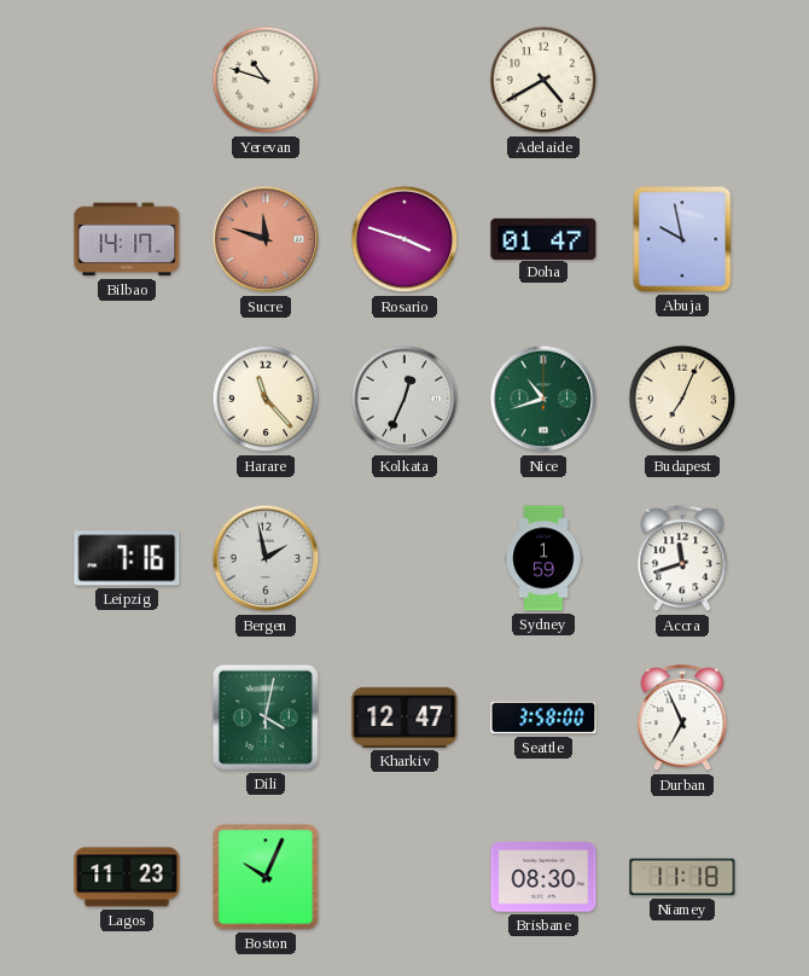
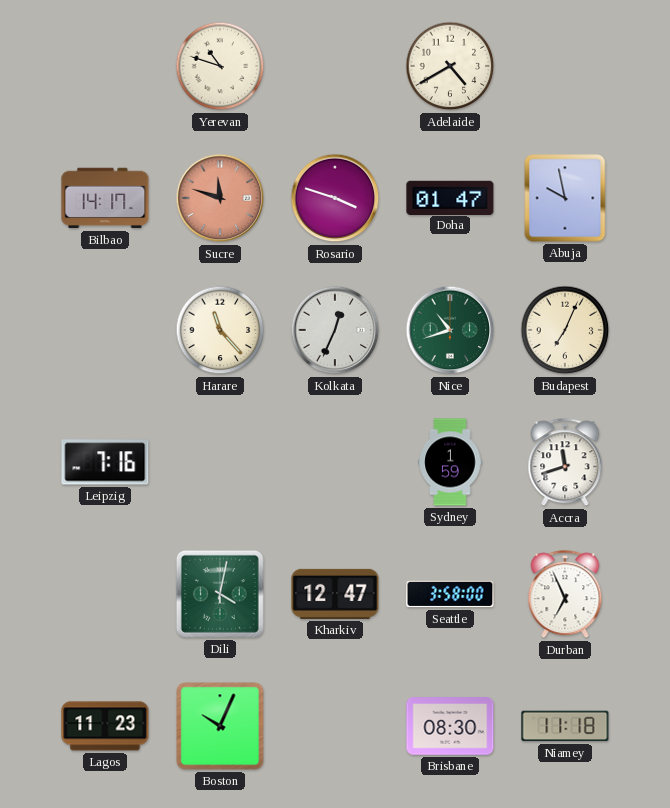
Bergen: 1:58 -> none
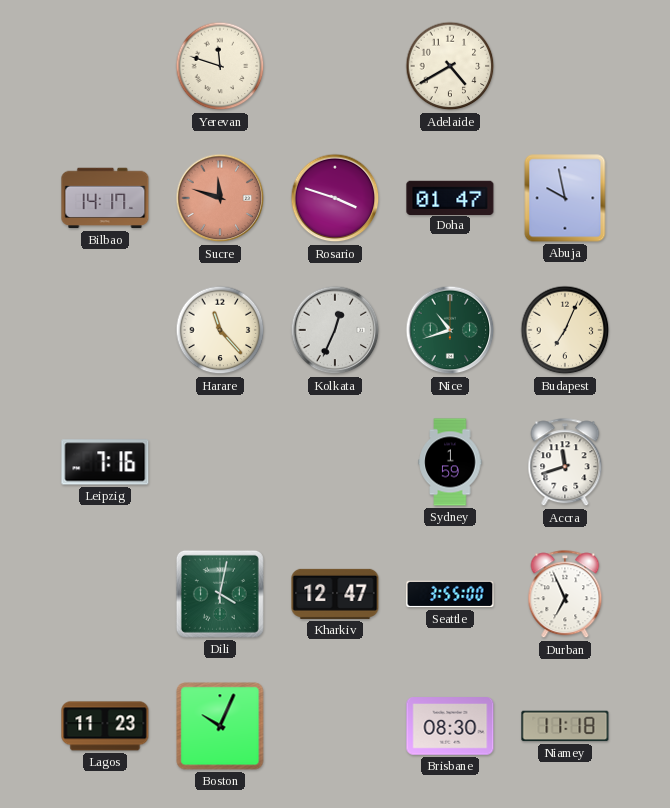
Yerevan: 10:48 -> 11:48
Seattle: 3:58 -> 3:55
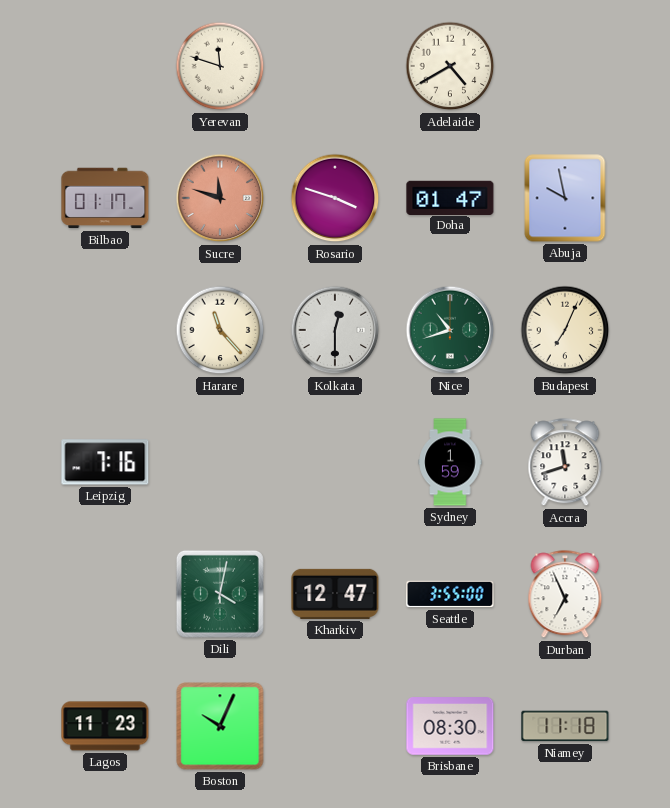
Bilbao: 14:17 -> 01:17
Kolkata: 12:34 -> 12:30
